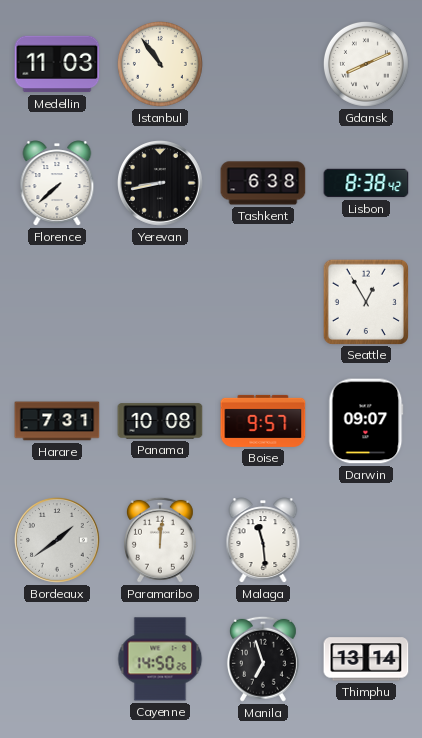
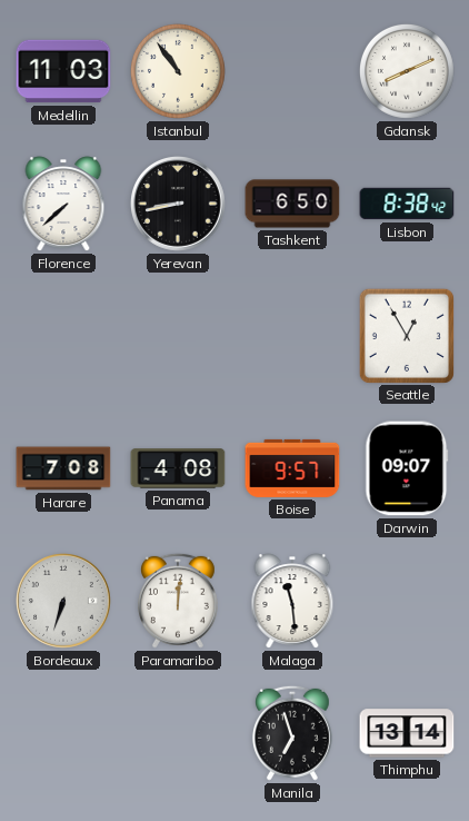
Tashkent: 6:38 -> 6:50
Harare: 7:31 -> 7:08
Panama: 10:08 -> 4:08
Bordeaux: 1:39 -> 6:33
Cayenne: 14:50 -> none
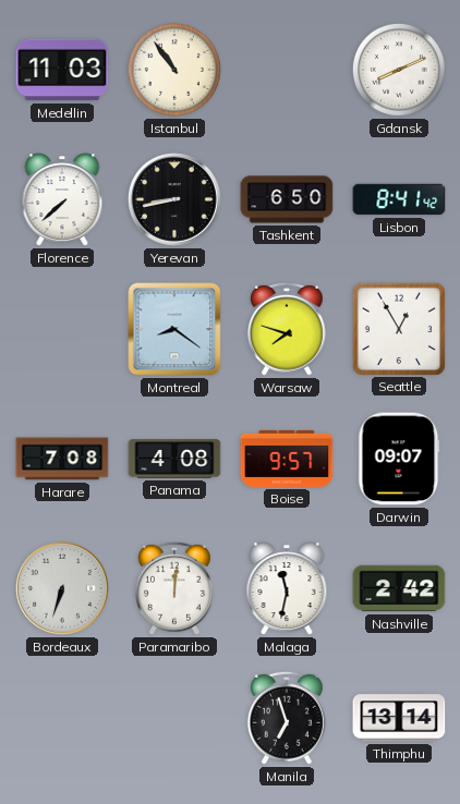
Lisbon: 8:38 -> 8:41
Montreal: none -> 8:21
Warsaw: none -> 7:48
Malaga: 11:29 -> 11:32
Nashville: none -> 2:42
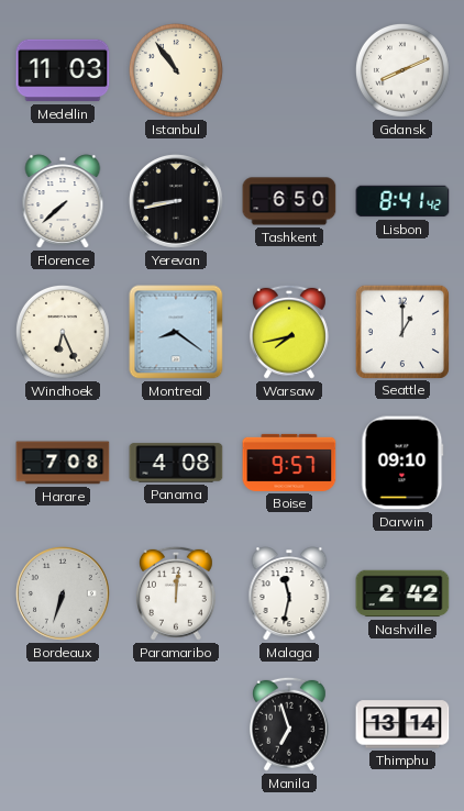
Windhoek: none -> 6:26
Warsaw: 7:48 -> 7:43
Seattle: 12:55 -> 1:00
Darwin: 09:07 -> 09:10
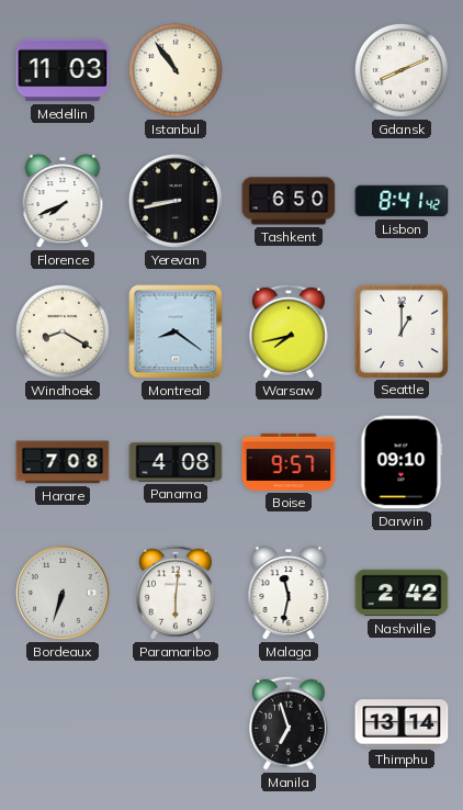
Florence: 7:38 -> 7:41
Windhoek: 6:26 -> 8:20
Paramaribo: 12:01 -> 6:01
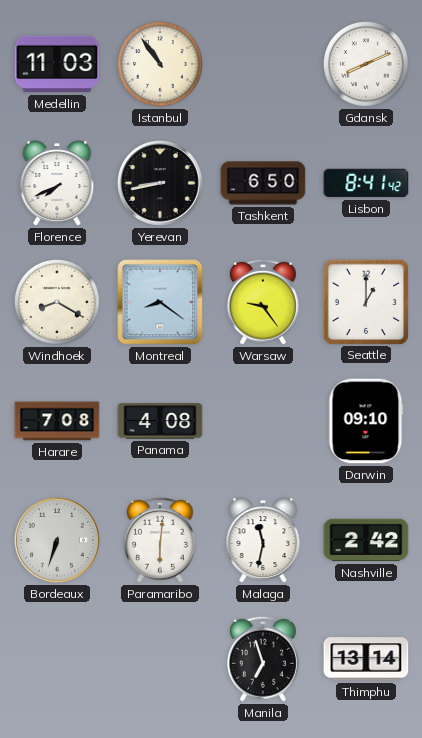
Warsaw: 7:43 -> 9:24
Boise: 9:57 -> none
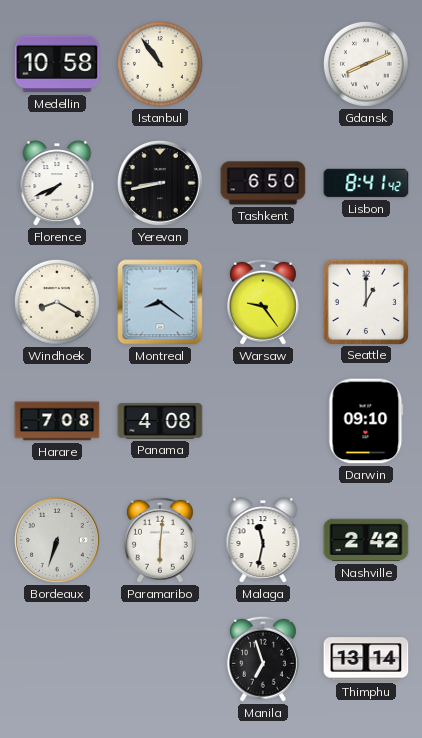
Medellin: 11:03 -> 10:58
